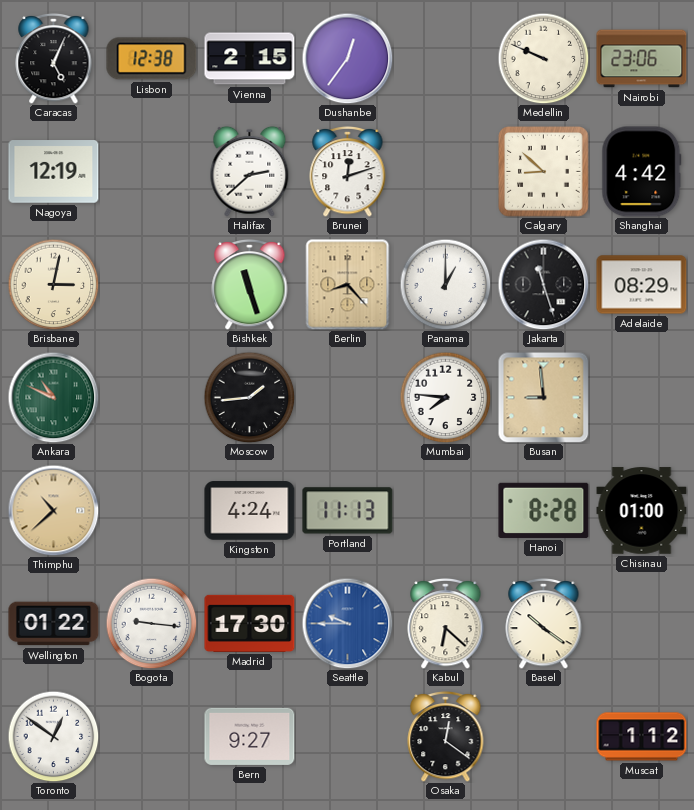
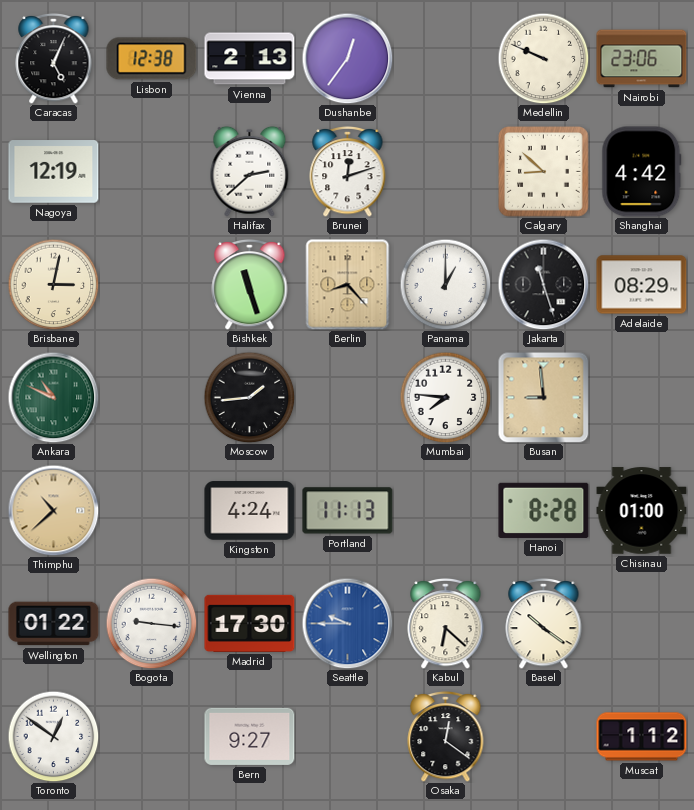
Vienna: 2:15 -> 2:13
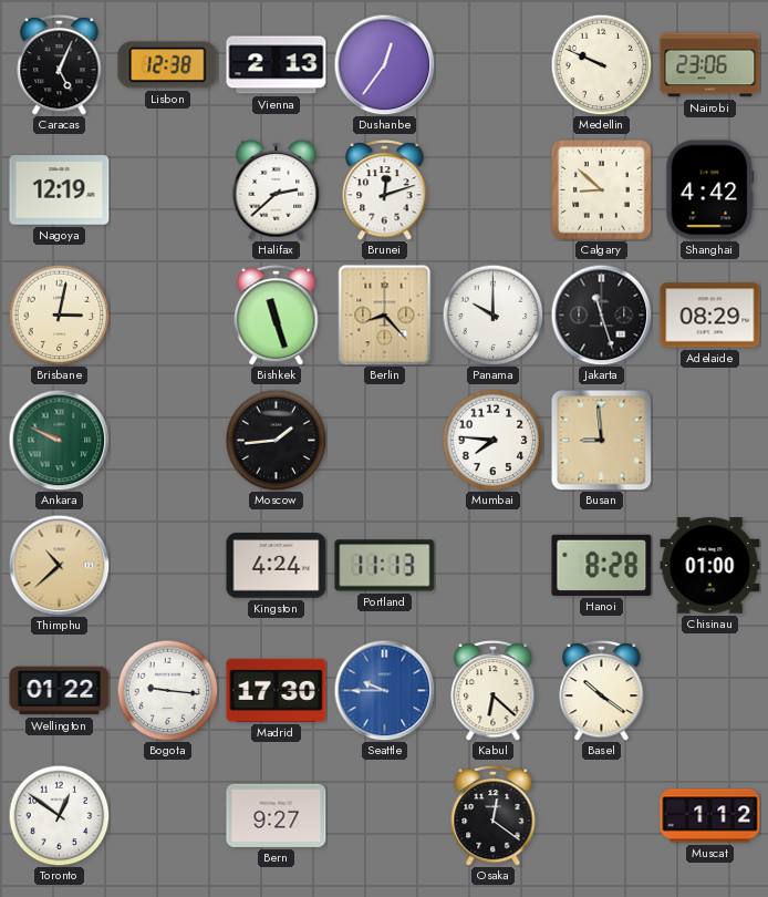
Panama: 1:00 -> 10:00
Ankara: 10:49 -> 9:49
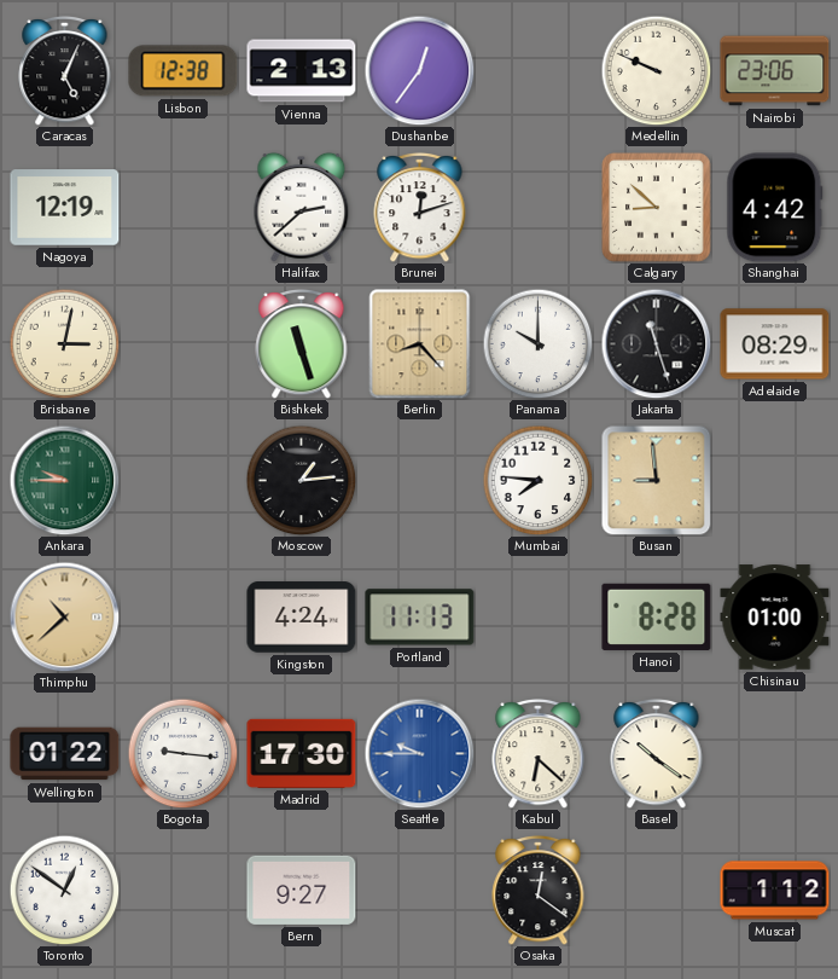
Ankara: 9:49 -> 9:45
Moscow: 1:44 -> 1:14
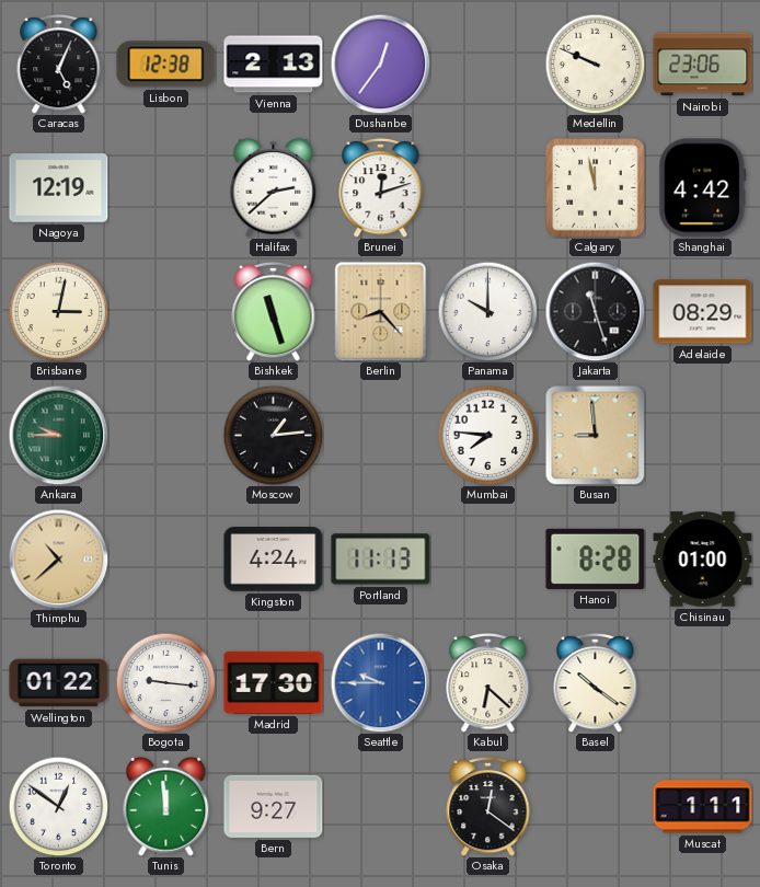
Calgary: 8:52 -> 11:58
Tunis: none -> 11:59
Muscat: 1:12 -> 1:11
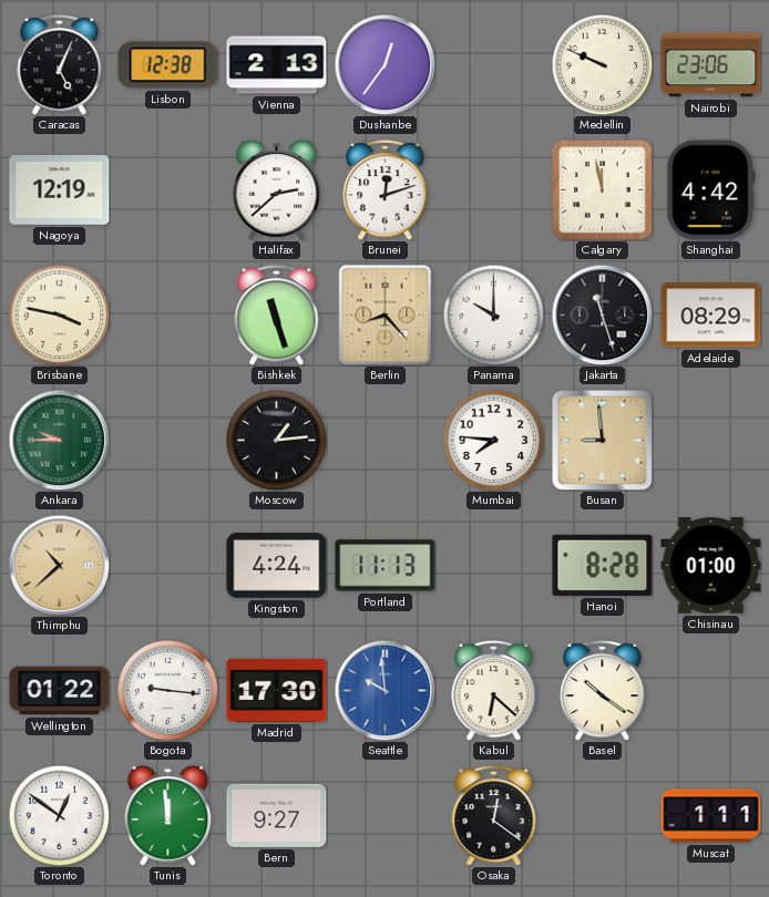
Brisbane: 3:02 -> 3:47
Seattle: 9:45 -> 9:59
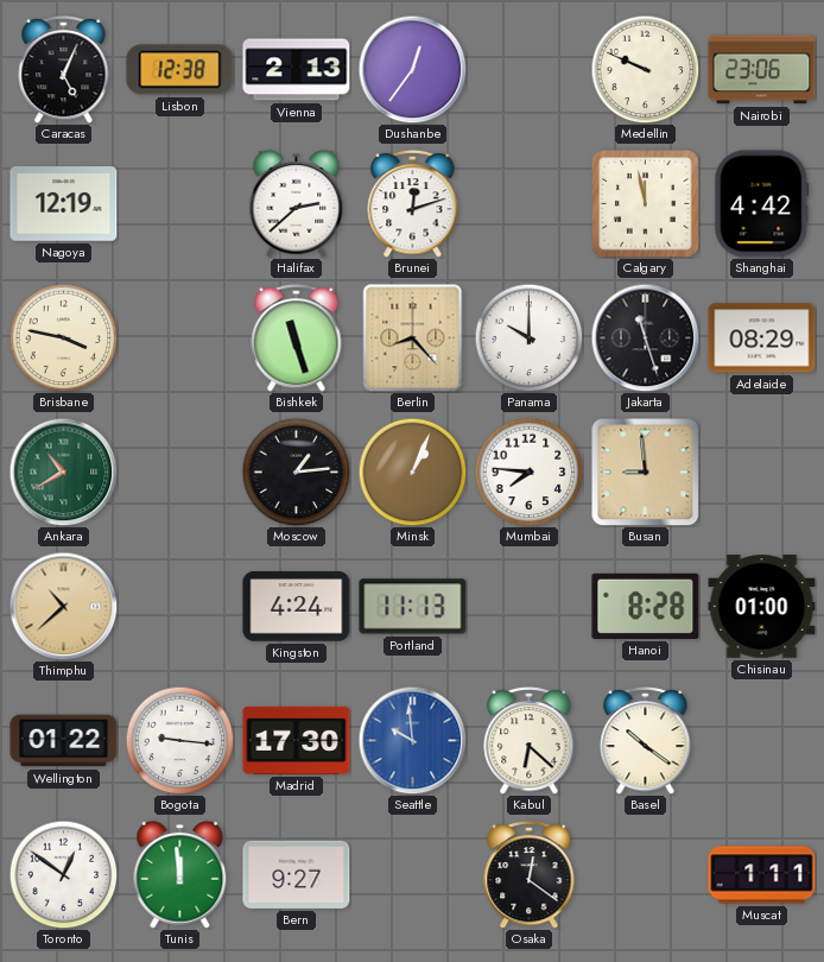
Ankara: 9:45 -> 10:40
Minsk: none -> 1:04
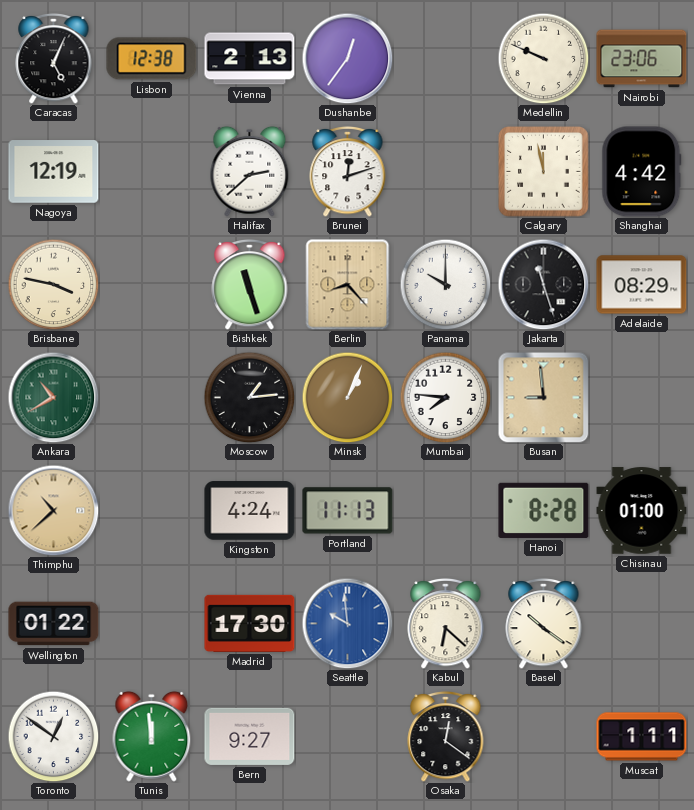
Bogota: 9:16 -> none
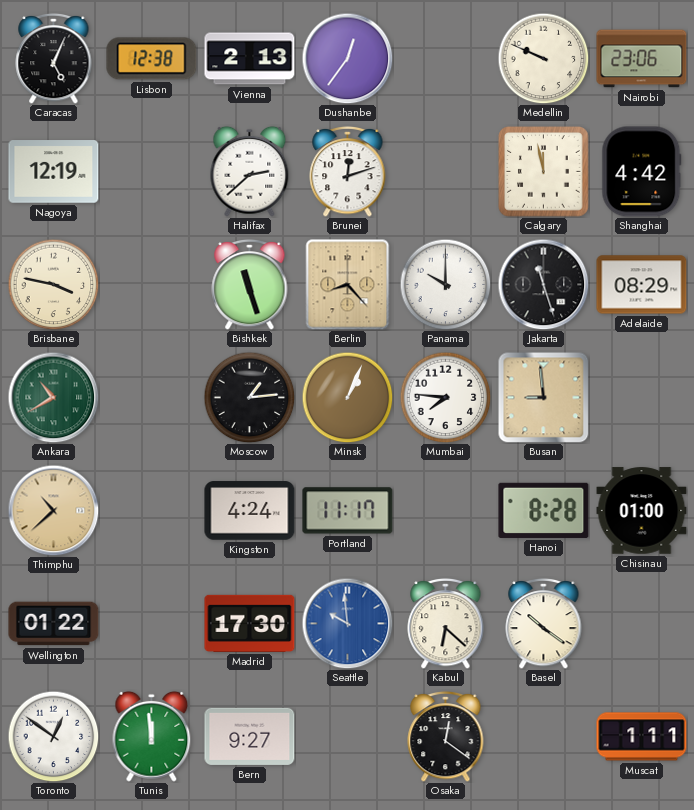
Portland: 11:13 -> 11:17
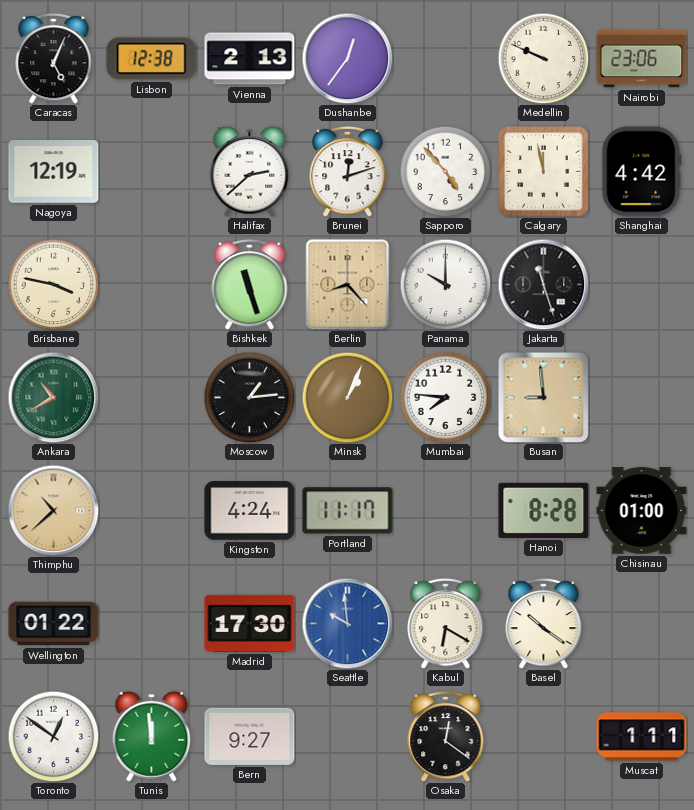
Sapporo: none -> 4:53
Adelaide: 08:29 -> none
Kabul: 6:22 -> 6:20
